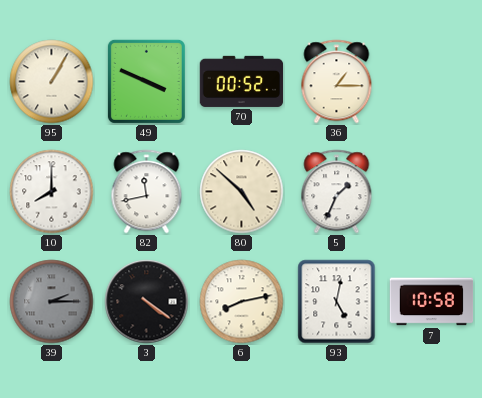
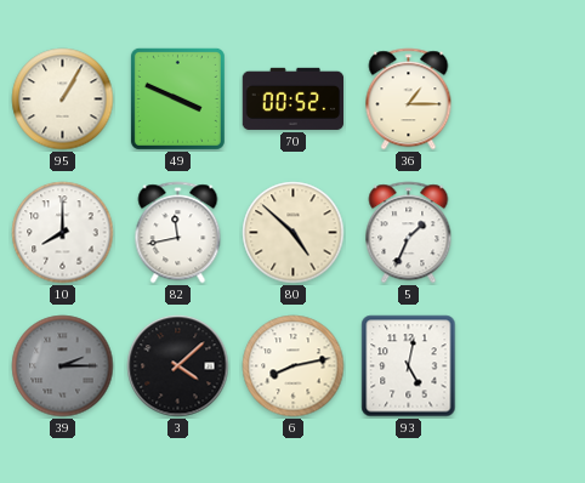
3: 4:21 -> 4:08
7: 10:58 -> none
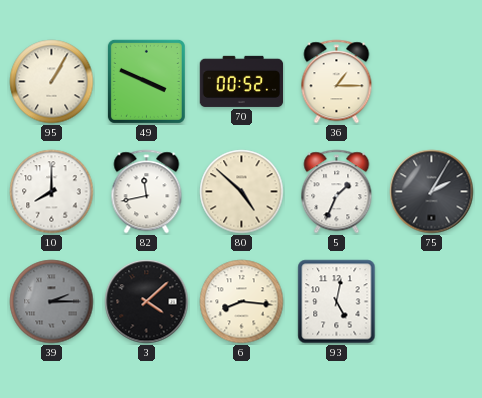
75: none -> 2:05
6: 8:13 -> 8:16
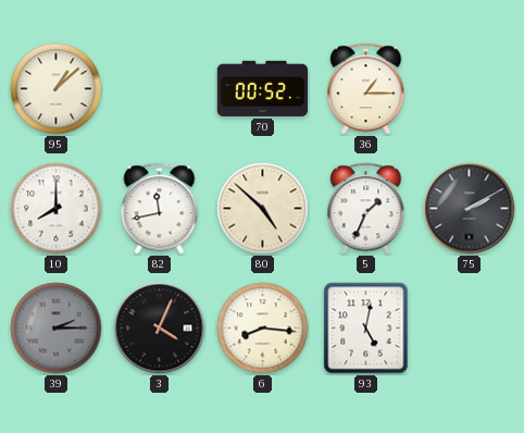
95: 1:05 -> 1:08
49: 3:49 -> none
75: 2:05 -> 2:10
3: 4:08 -> 4:04
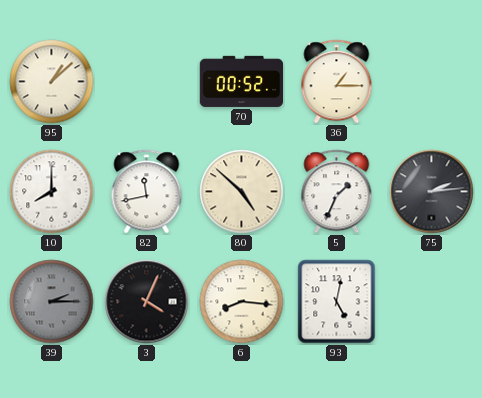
75: 2:10 -> 2:14
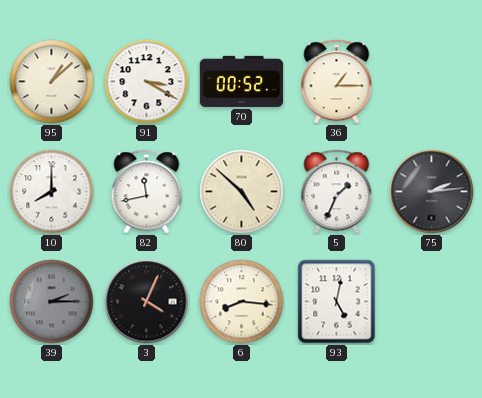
91: none -> 3:20
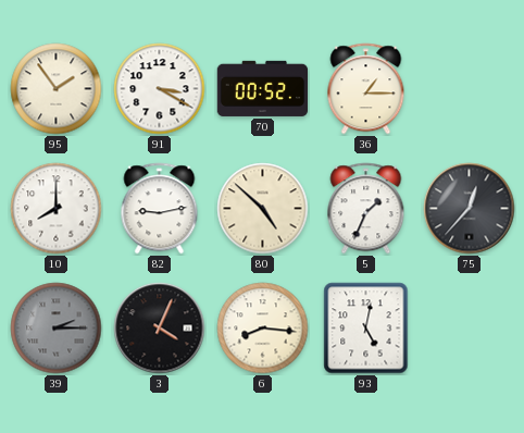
95: 1:08 -> 1:54
82: 11:43 -> 9:13
75: 2:14 -> 12:37
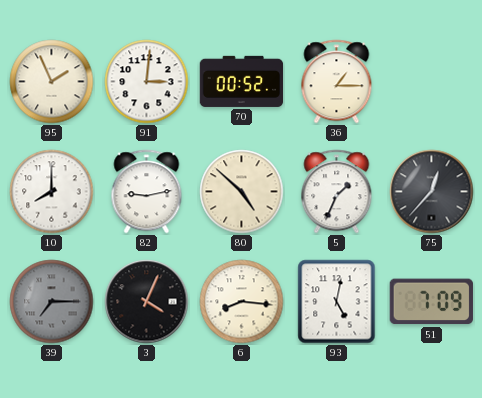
95: 1:54 -> 1:56
91: 3:20 -> 3:01
39: 2:15 -> 7:15
51: none -> 7:09
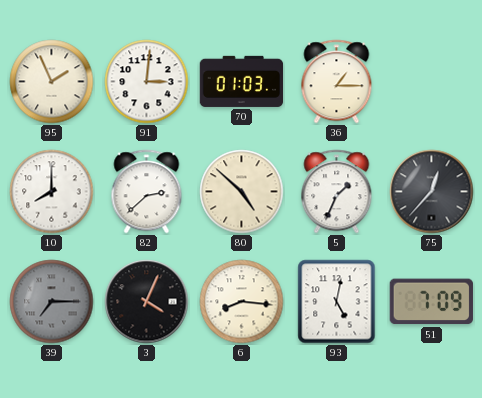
70: 00:52 -> 01:03
82: 9:13 -> 2:38
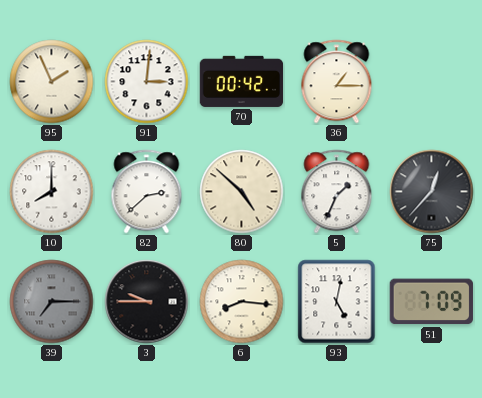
70: 01:03 -> 00:42
3: 4:04 -> 9:45
